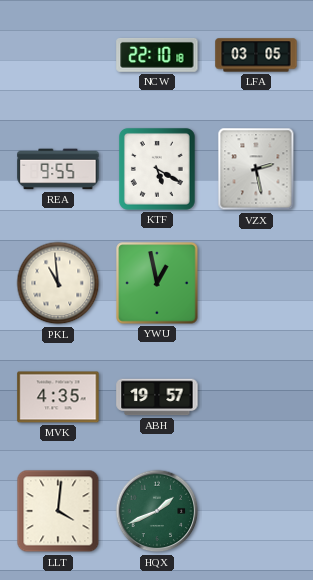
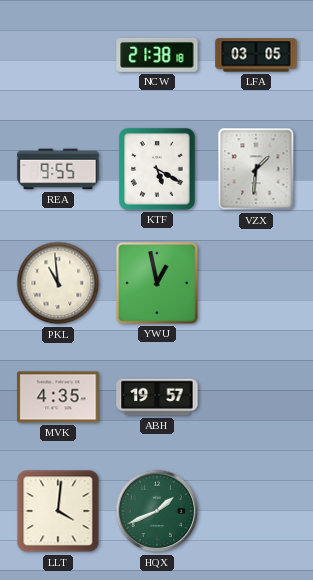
NCW: 22:10 -> 21:38
VZX: 2:28 -> 1:31
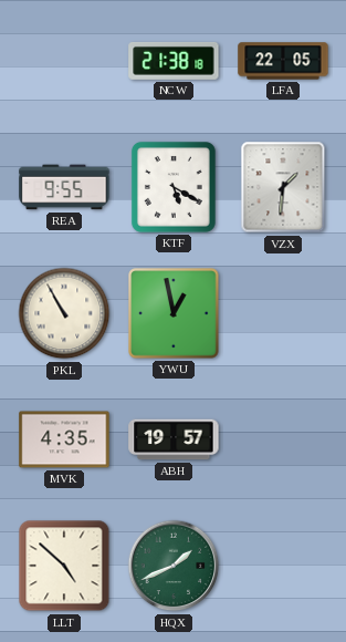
LFA: 03:05 -> 22:05
PKL: 10:59 -> 10:55
LLT: 4:01 -> 4:52
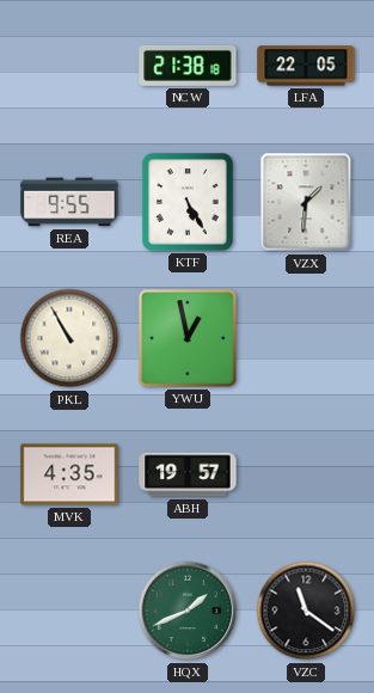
KTF: 5:20 -> 5:25
LLT: 4:52 -> none
VZC: none -> 11:21
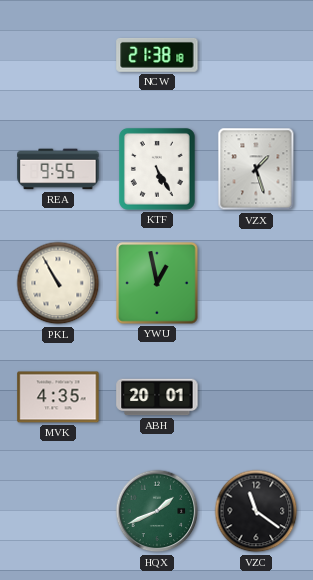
LFA: 22:05 -> none
VZX: 1:31 -> 1:27
ABH: 19:57 -> 20:01
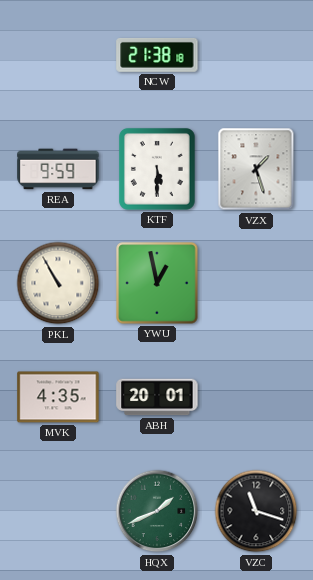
REA: 9:55 -> 9:59
KTF: 5:25 -> 5:30
VZC: 11:21 -> 11:18
